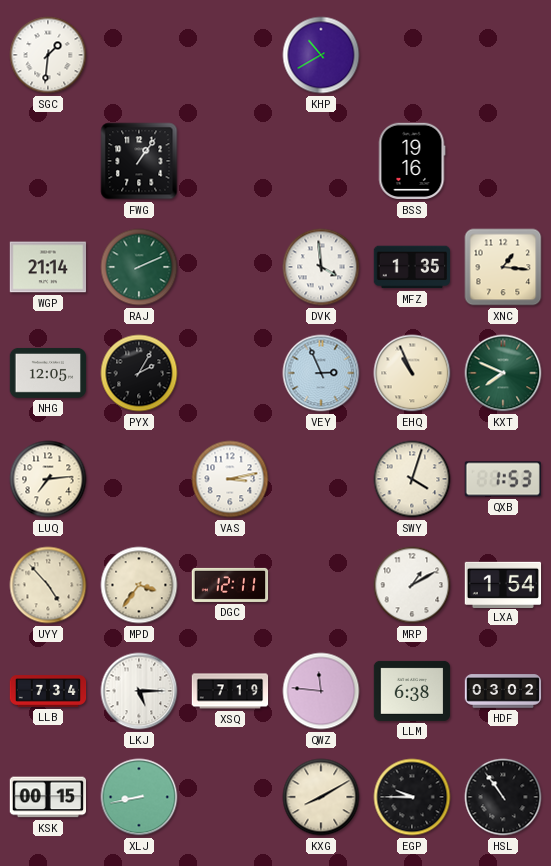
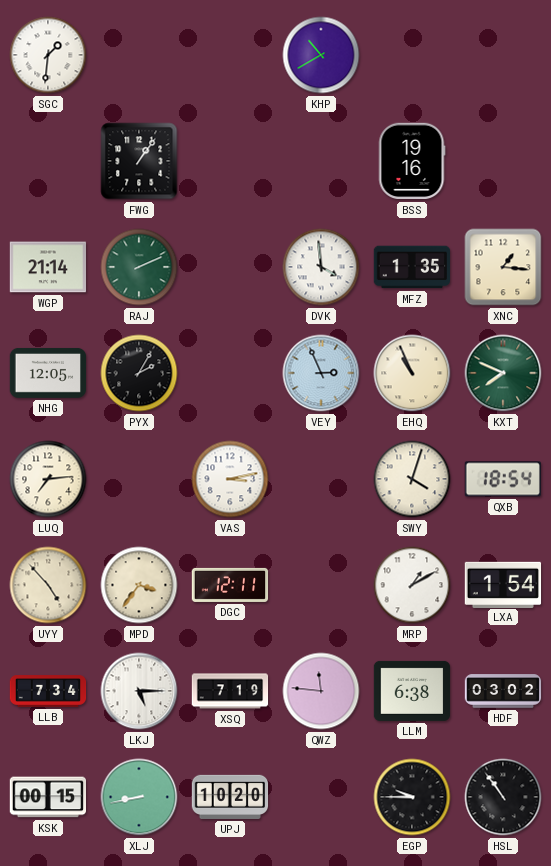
QXB: 1:53 -> 18:54
UPJ: none -> 10:20
KXG: 8:10 -> none
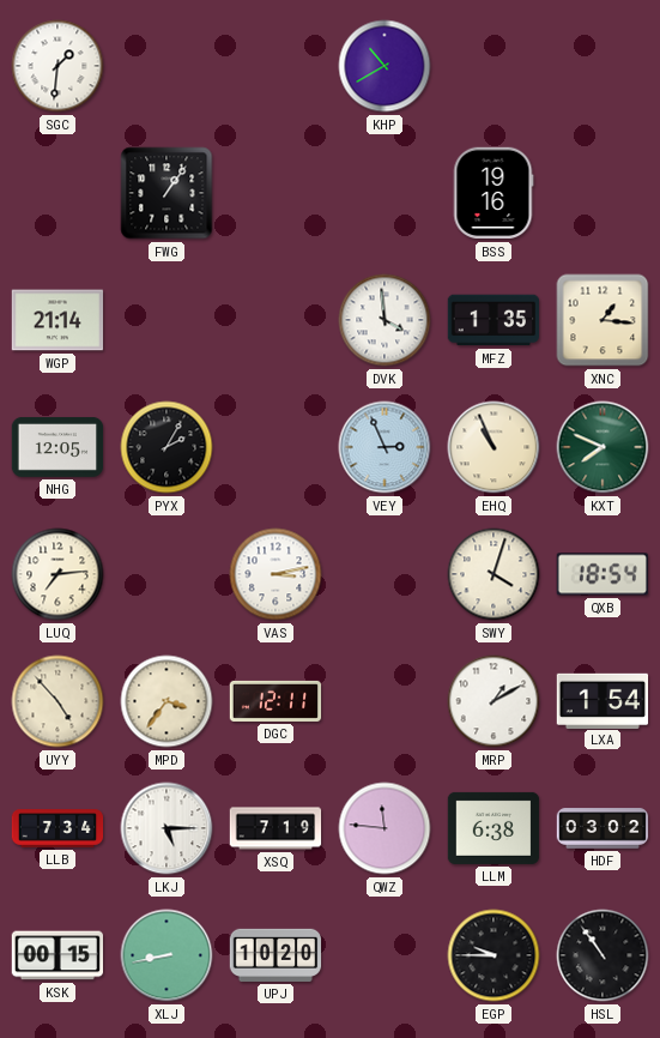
RAJ: 2:11 -> none
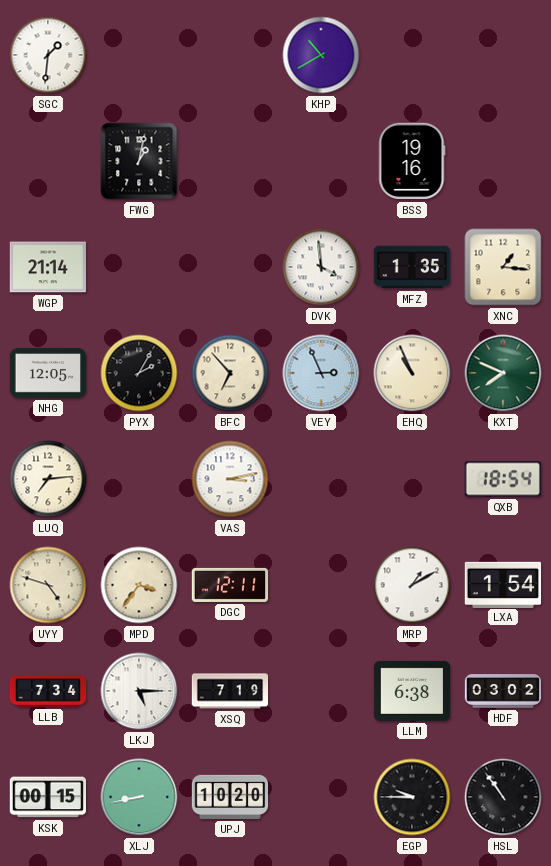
FWG: 1:06 -> 1:02
BFC: none -> 6:53
SWY: 4:03 -> none
UYY: 4:53 -> 4:48
QWZ: 11:46 -> none
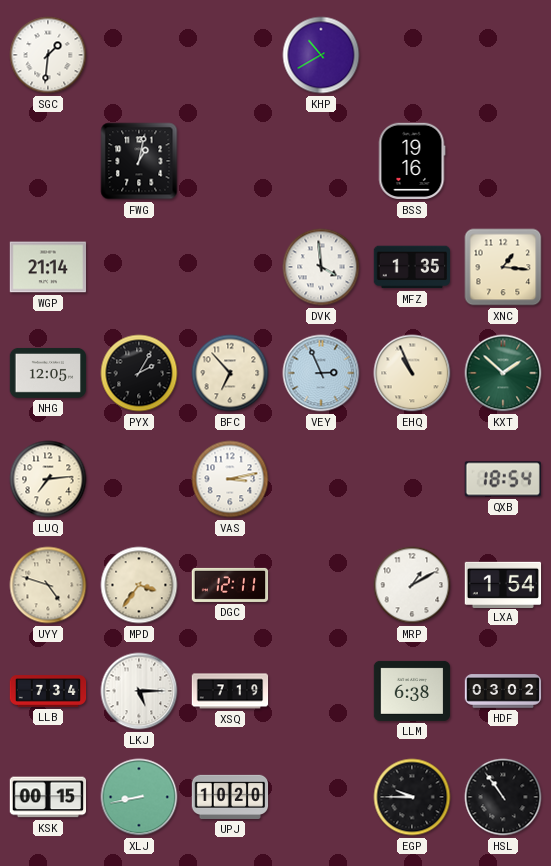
KXT: 7:49 -> 1:52
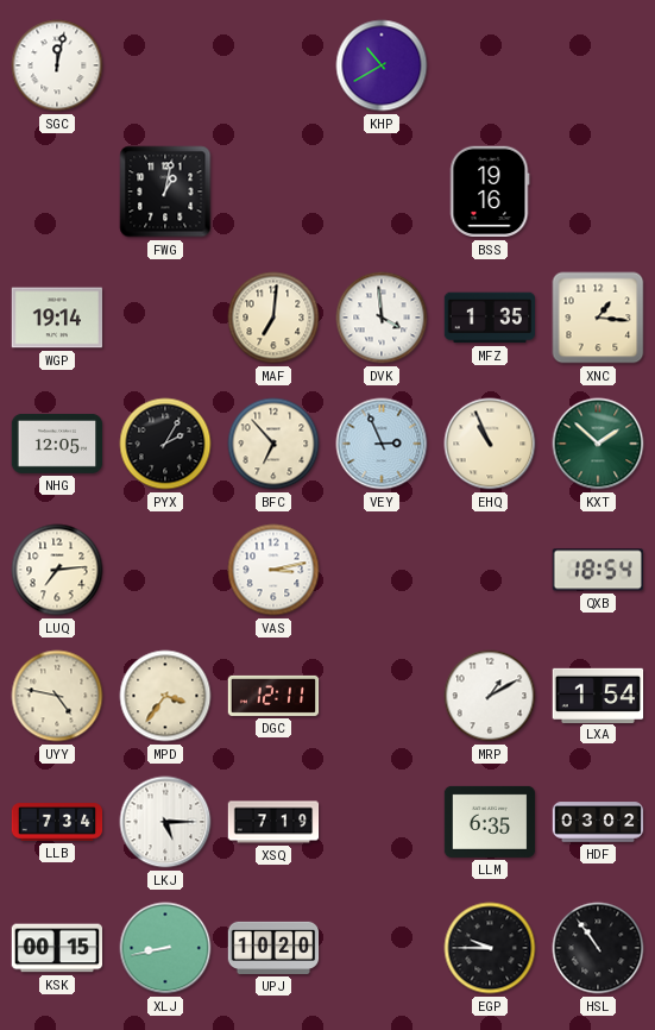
SGC: 1:31 -> 12:02
WGP: 21:14 -> 19:14
MAF: none -> 7:01
UYY: 4:48 -> 4:47
LLM: 6:38 -> 6:35
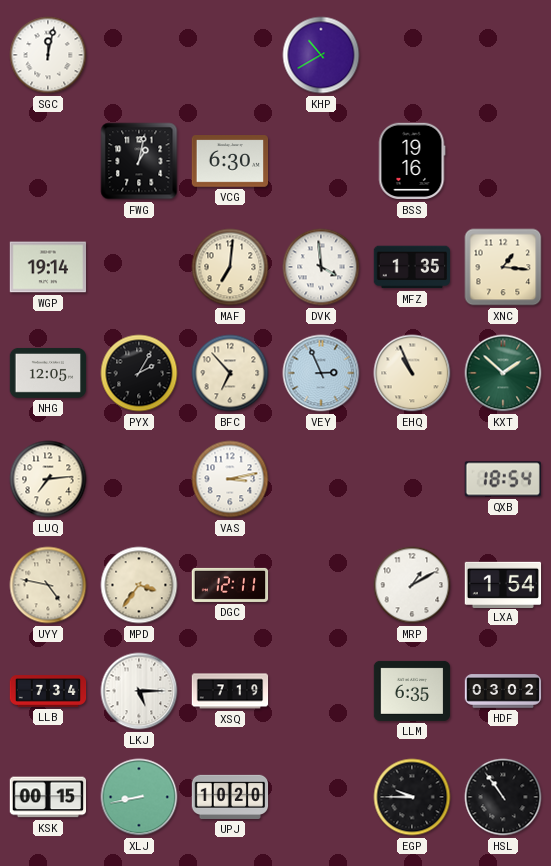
VCG: none -> 6:30
